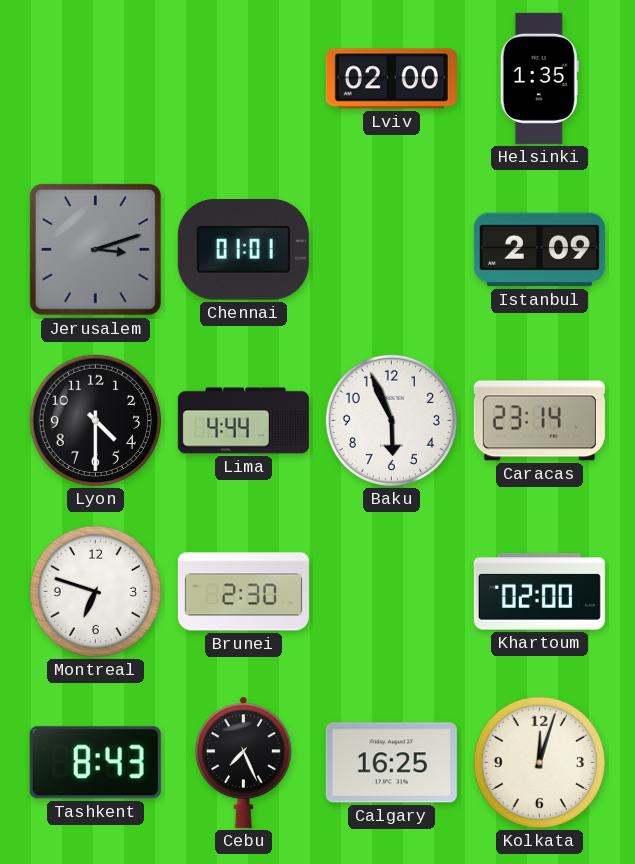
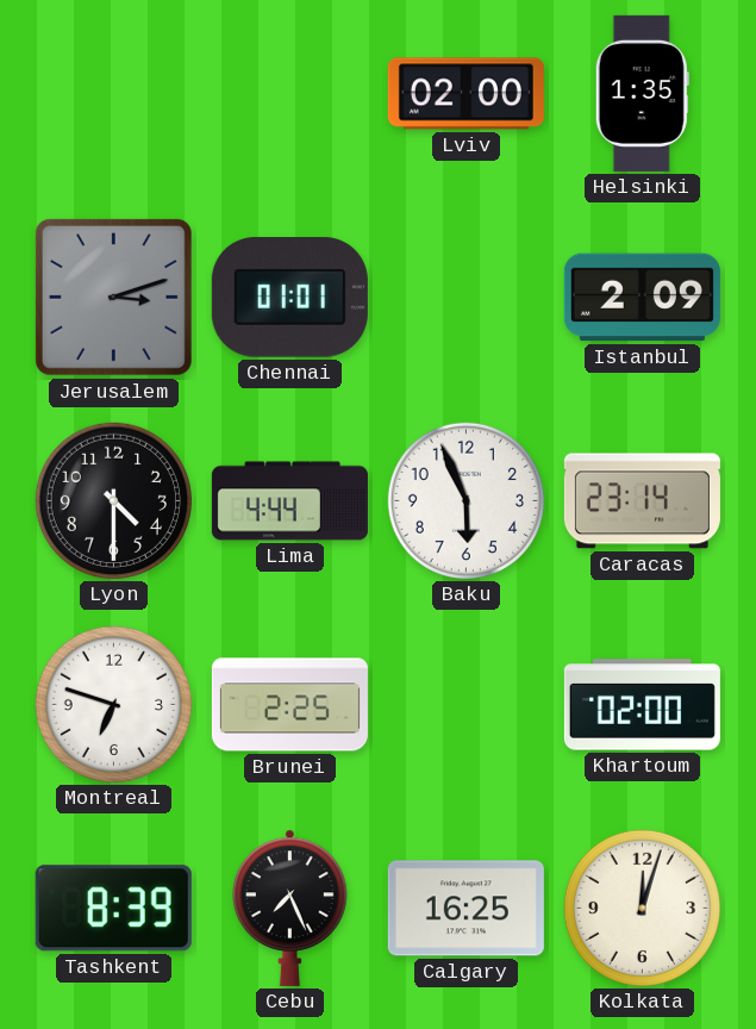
Brunei: 2:30 -> 2:25
Tashkent: 8:43 -> 8:39
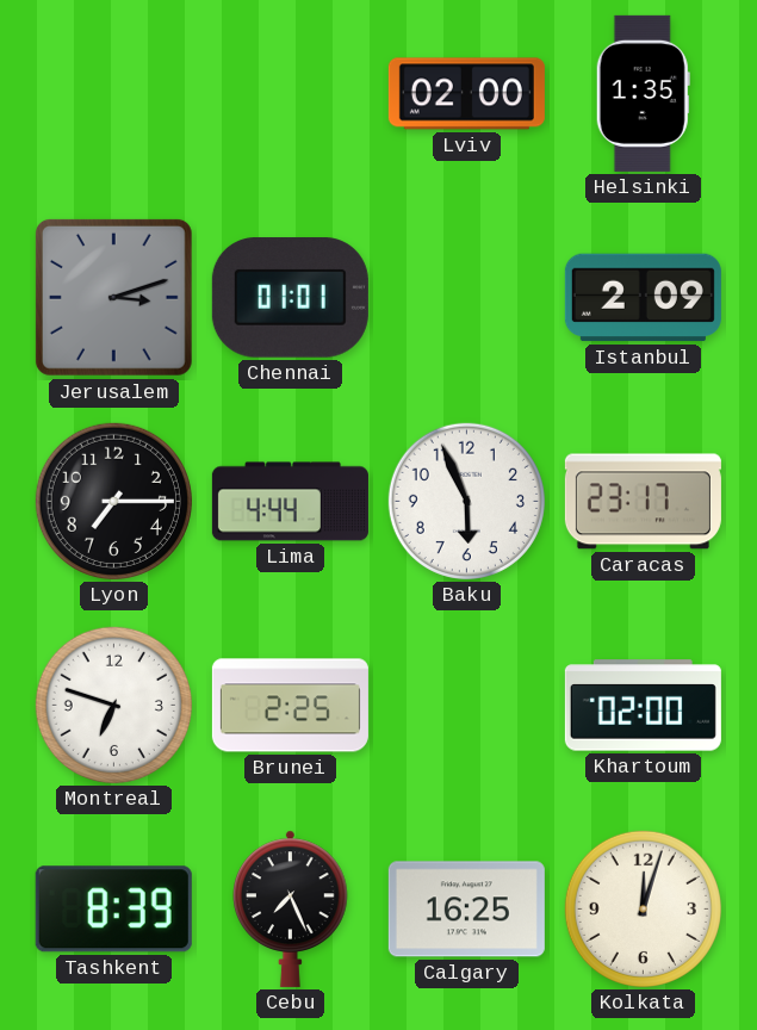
Lyon: 4:30 -> 7:15
Caracas: 23:14 -> 23:17
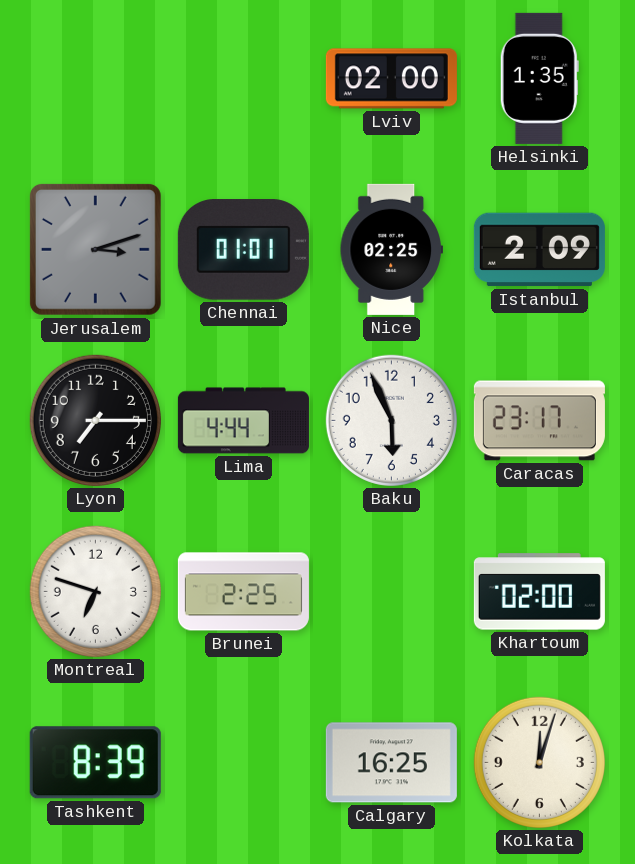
Nice: none -> 02:25
Cebu: 7:26 -> none
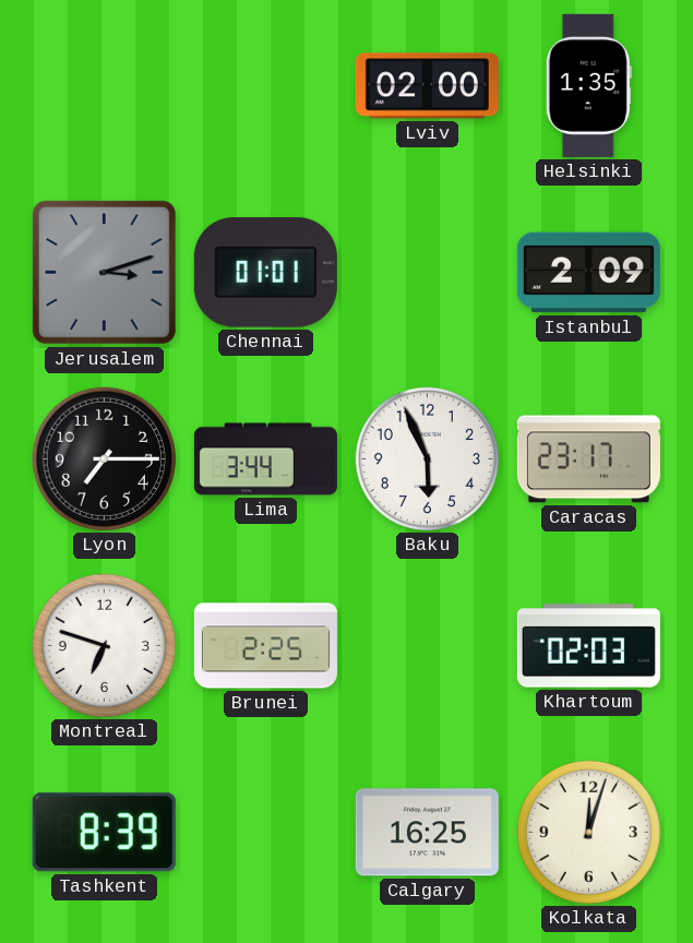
Nice: 02:25 -> none
Lima: 4:44 -> 3:44
Khartoum: 02:00 -> 02:03
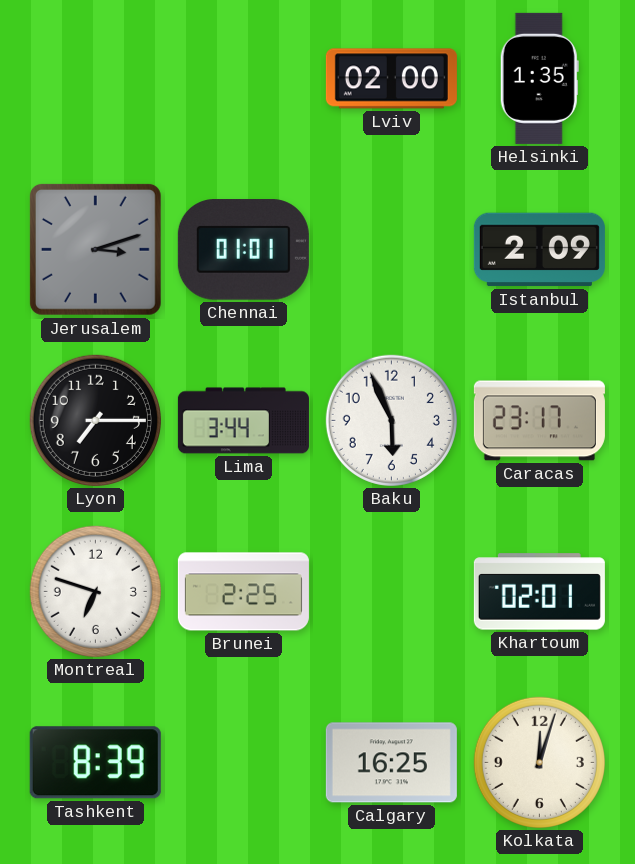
Khartoum: 02:03 -> 02:01
